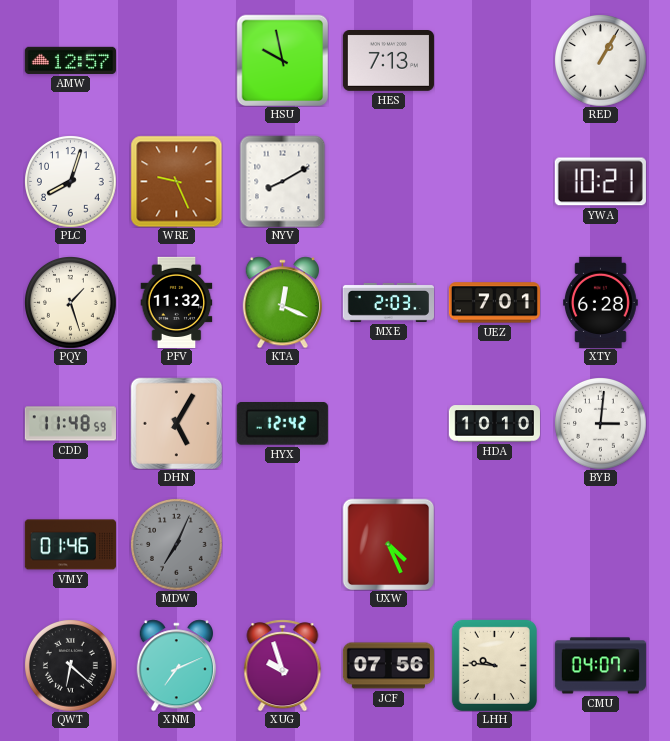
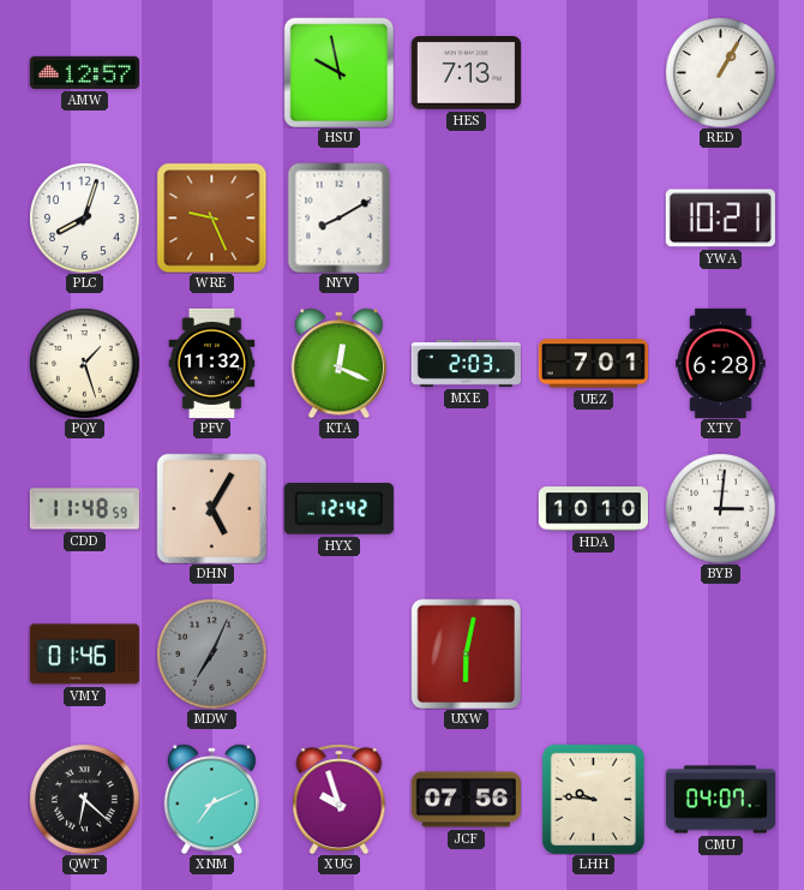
UXW: 4:26 -> 6:02
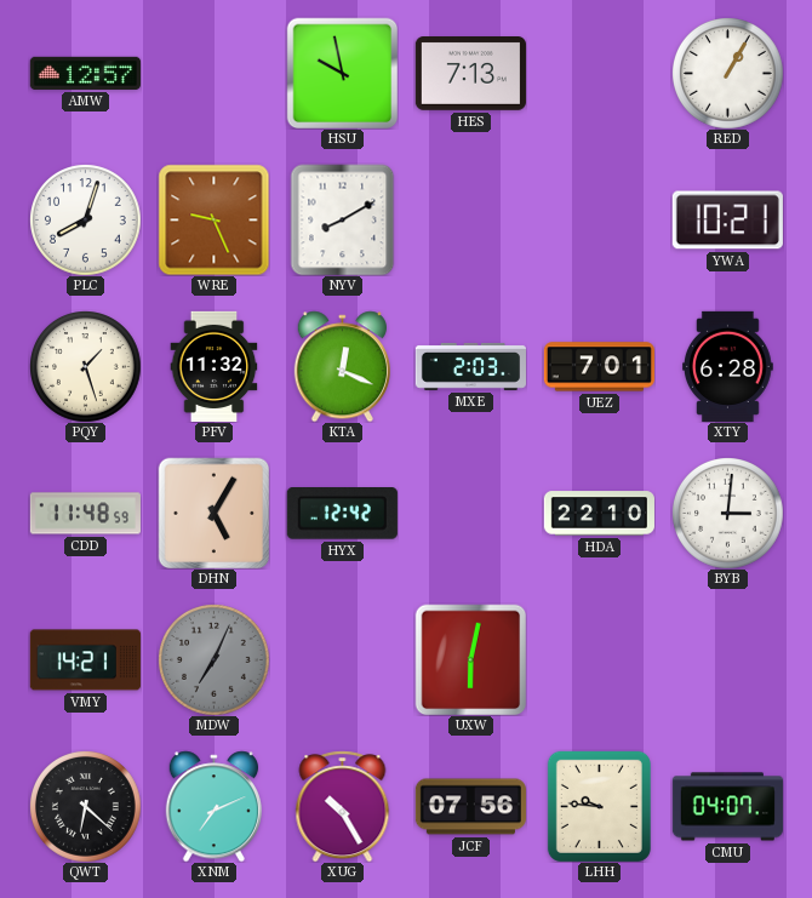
HDA: 10:10 -> 22:10
VMY: 01:46 -> 14:21
XUG: 9:57 -> 10:25
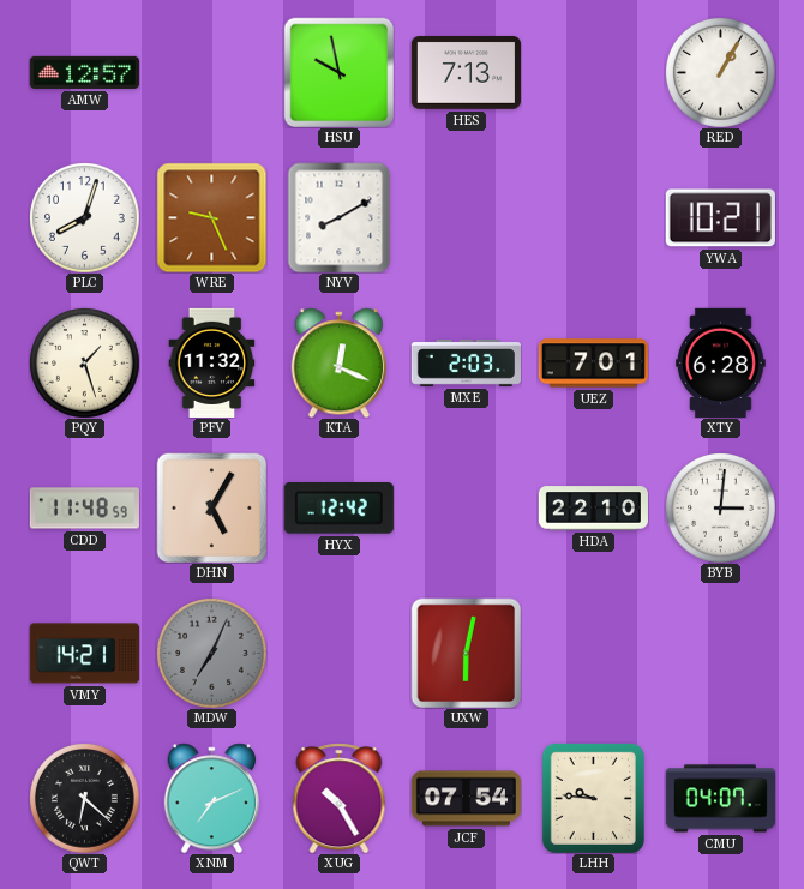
JCF: 07:56 -> 07:54
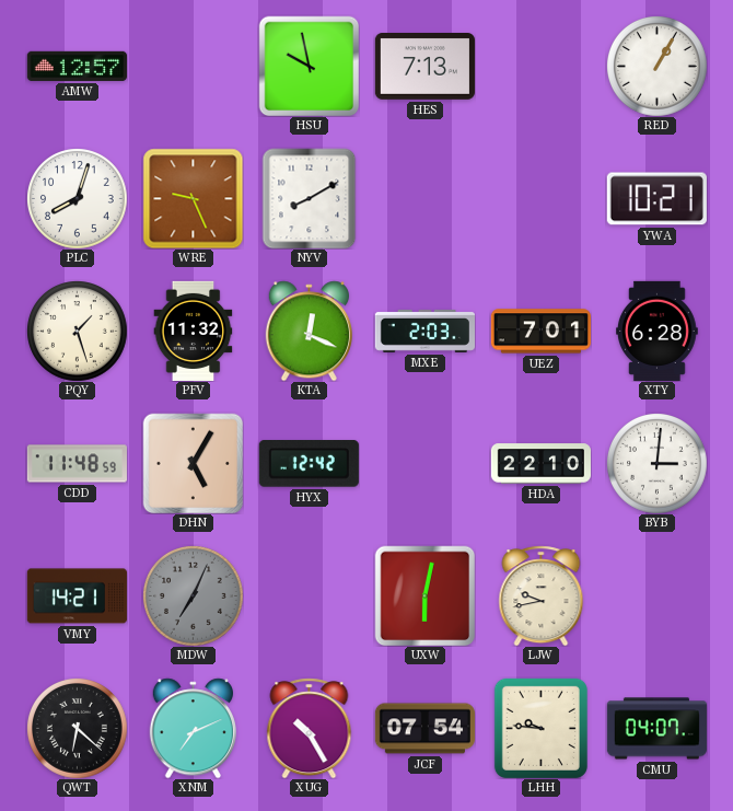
LJW: none -> 9:43
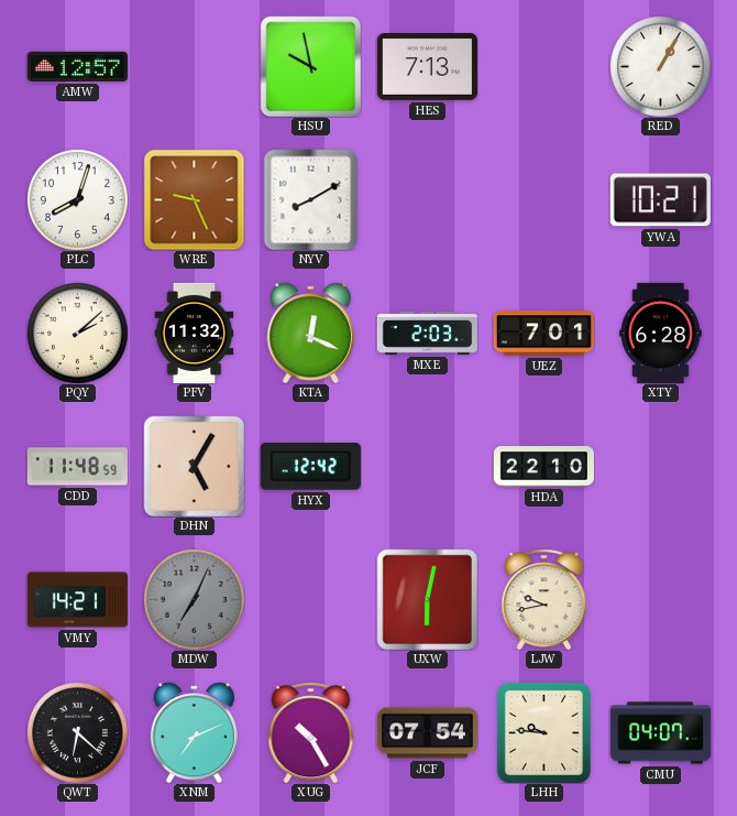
PQY: 1:27 -> 2:08
BYB: 3:01 -> none
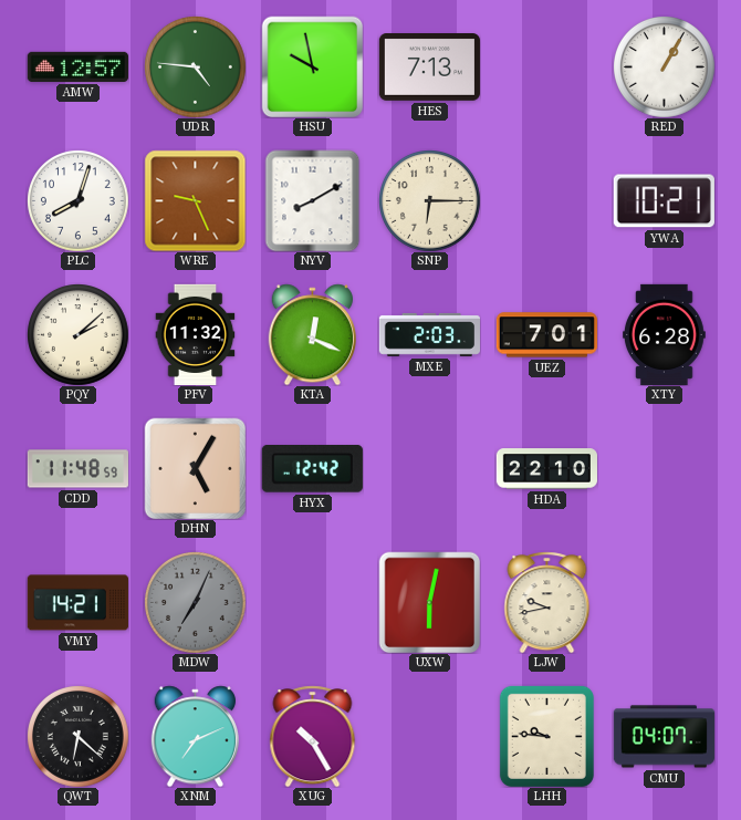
UDR: none -> 4:46
SNP: none -> 6:15
JCF: 07:54 -> none
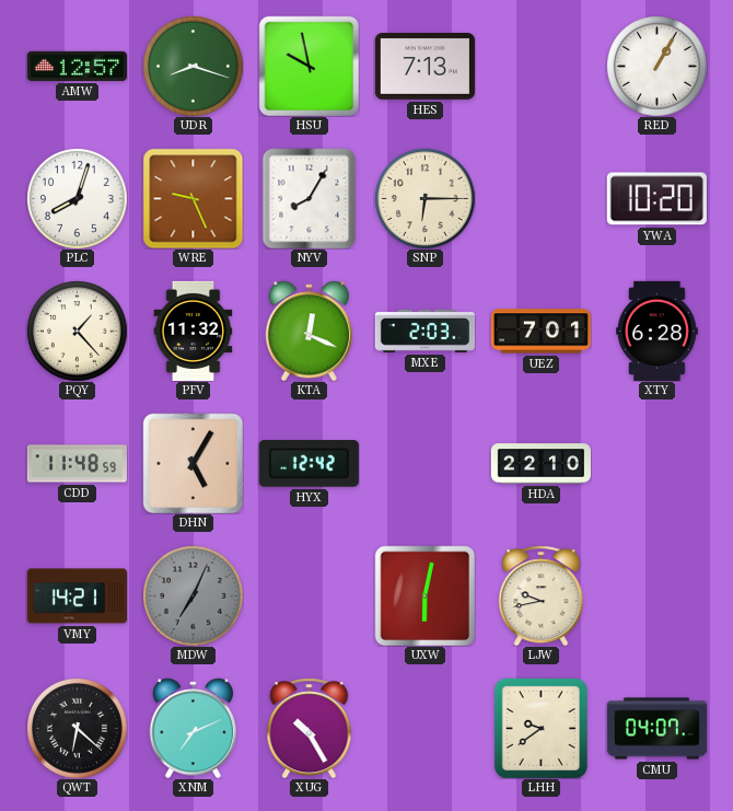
UDR: 4:46 -> 8:18
NYV: 8:10 -> 8:05
YWA: 10:21 -> 10:20
PQY: 2:08 -> 1:23
LHH: 9:46 -> 9:39
